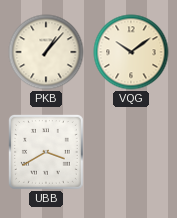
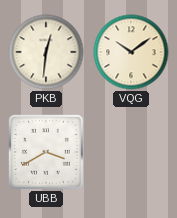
PKB: 1:07 -> 12:31
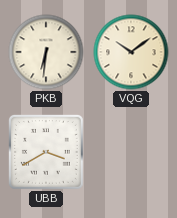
PKB: 12:31 -> 6:31
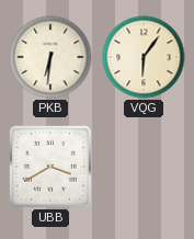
VQG: 10:09 -> 6:06
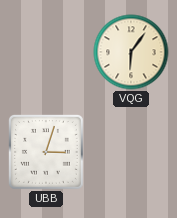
PKB: 6:31 -> none
UBB: 3:40 -> 3:03
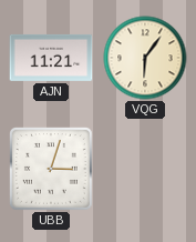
AJN: none -> 11:21
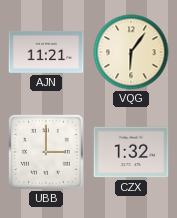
UBB: 3:03 -> 3:00
CZX: none -> 1:32
